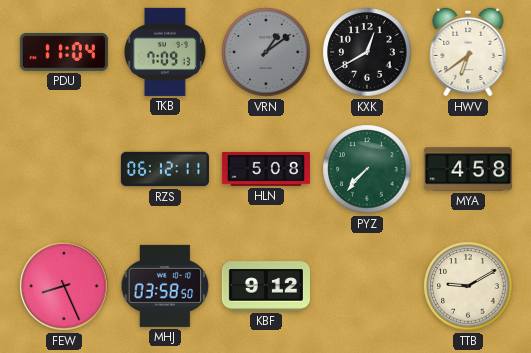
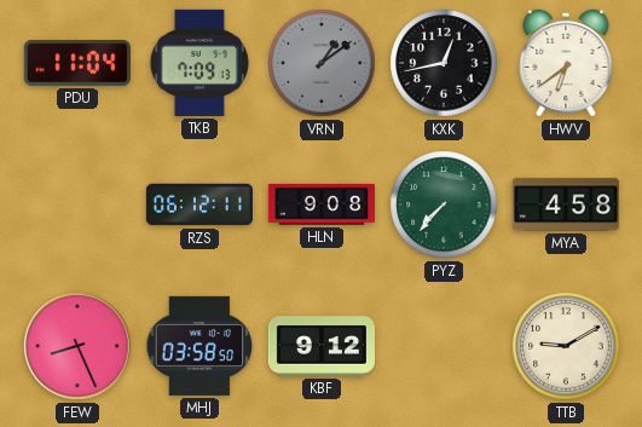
KXK: 12:40 -> 12:43
HLN: 5:08 -> 9:08
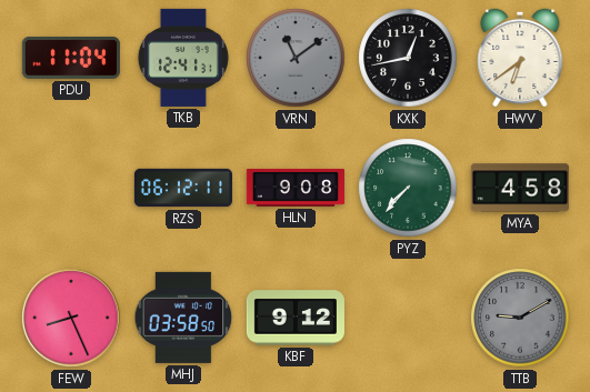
TKB: 7:09 -> 12:41
VRN: 1:09 -> 11:09
TTB dial: cream -> grey
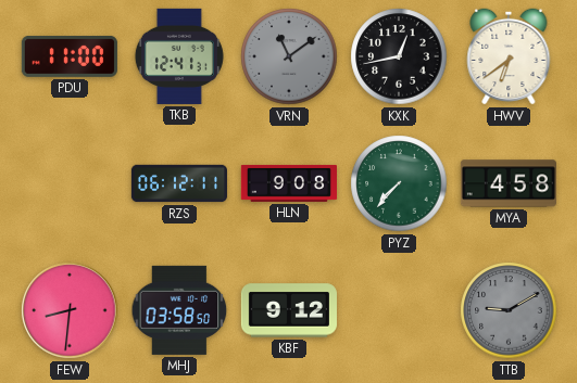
PDU: 11:04 -> 11:00
FEW: 8:26 -> 8:31
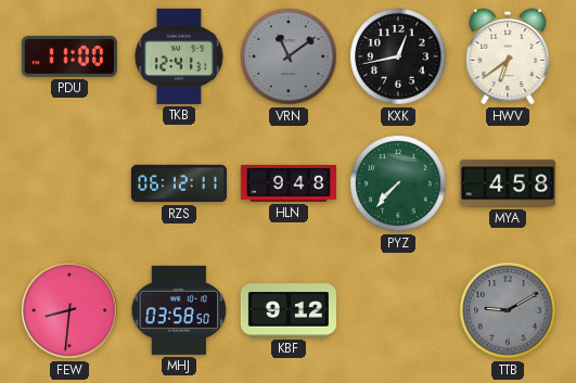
HLN: 9:08 -> 9:48
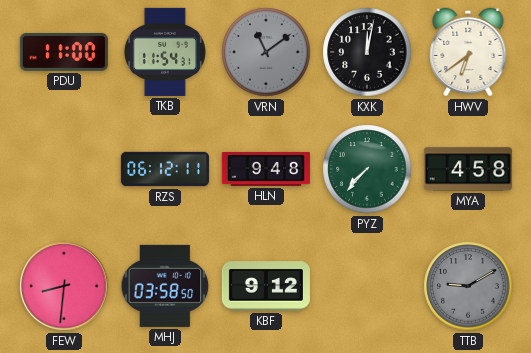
TKB: 12:41 -> 11:54
KXK: 12:43 -> 12:02
